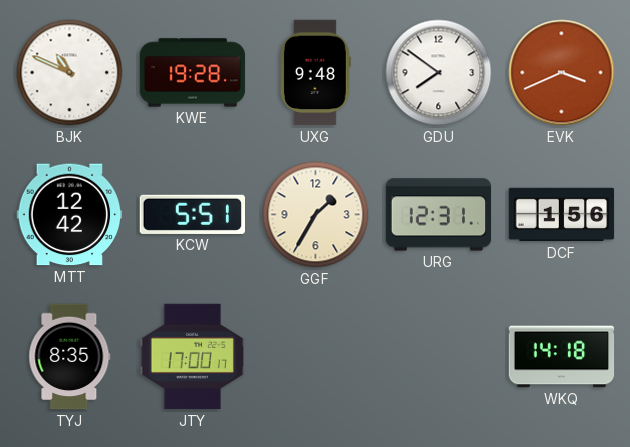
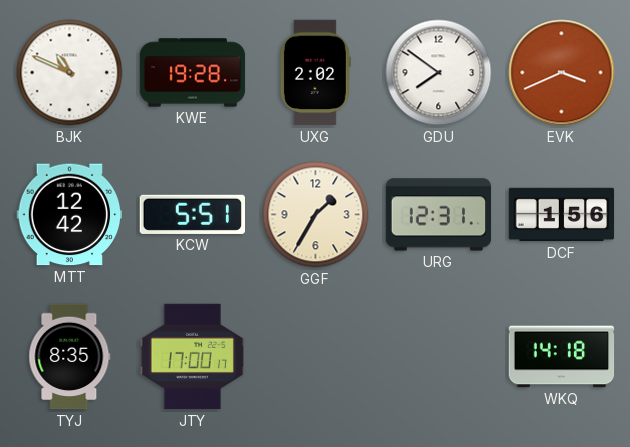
UXG: 9:48 -> 2:02
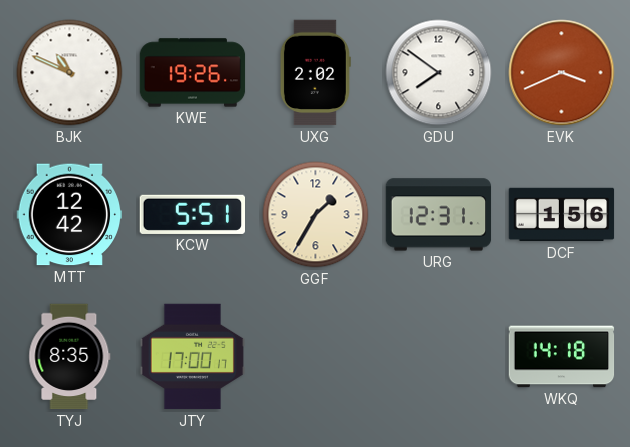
KWE: 19:28 -> 19:26
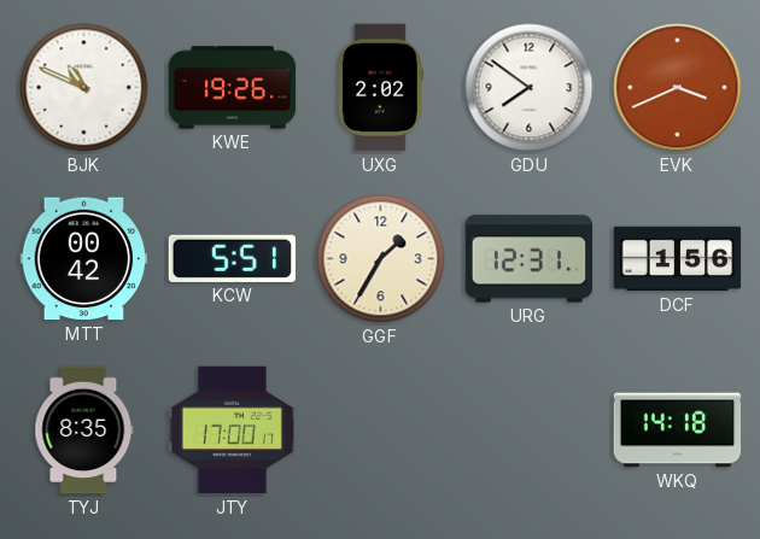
MTT: 12:42 -> 00:42
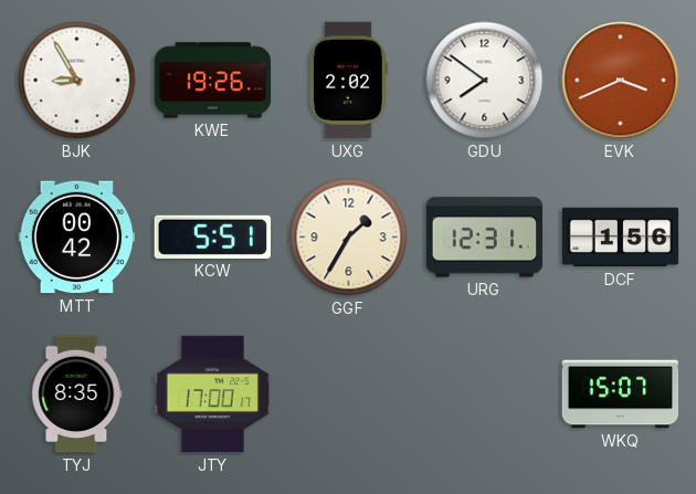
BJK: 10:49 -> 8:55
WKQ: 14:18 -> 15:07
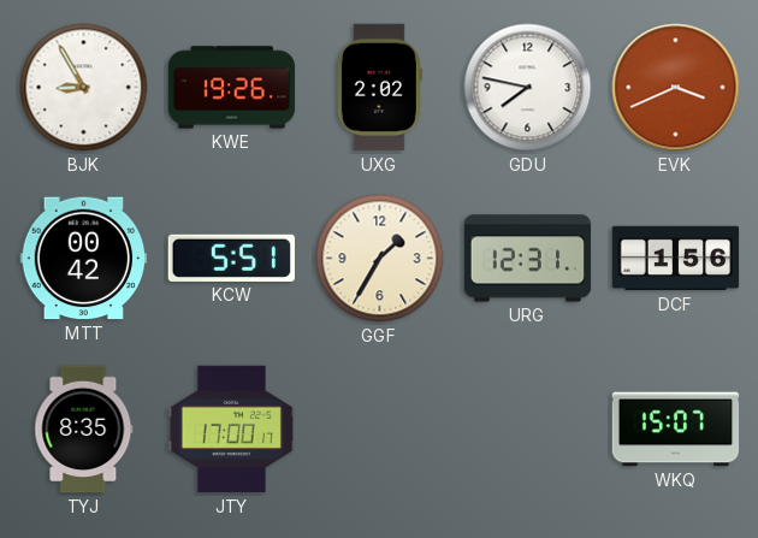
GDU: 7:51 -> 7:47
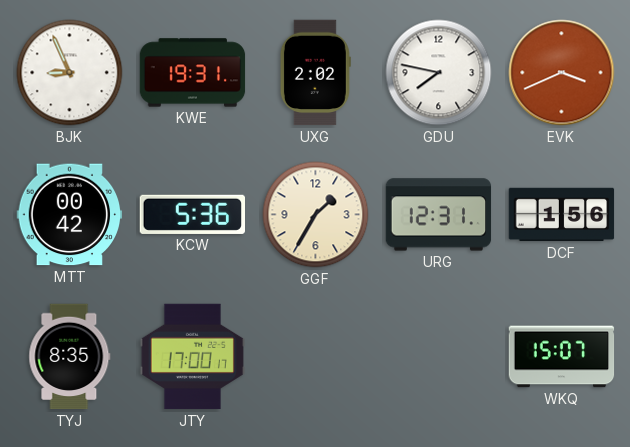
BJK: 8:55 -> 8:56
KWE: 19:26 -> 19:31
KCW: 5:51 -> 5:36
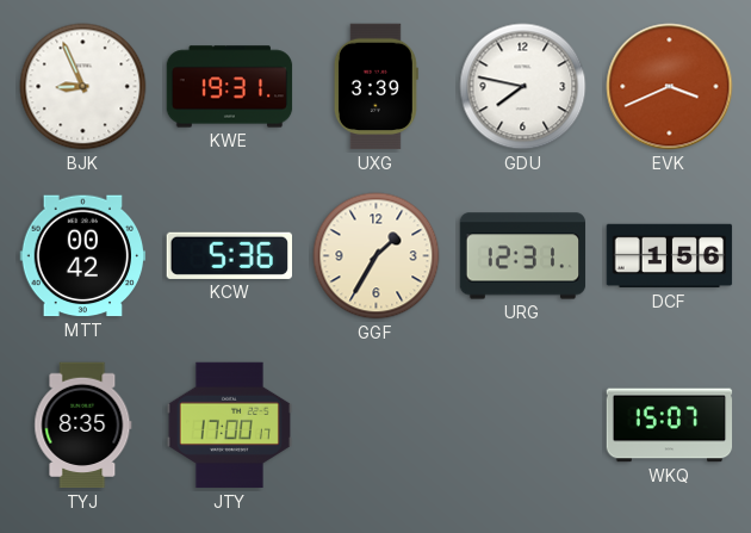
UXG: 2:02 -> 3:39
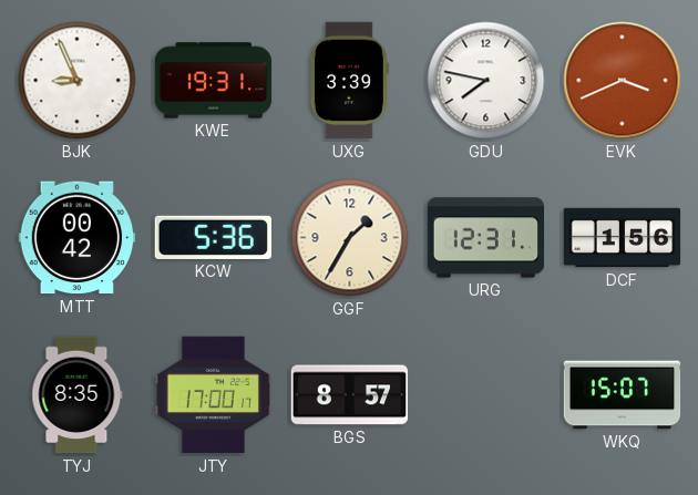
BGS: none -> 8:57
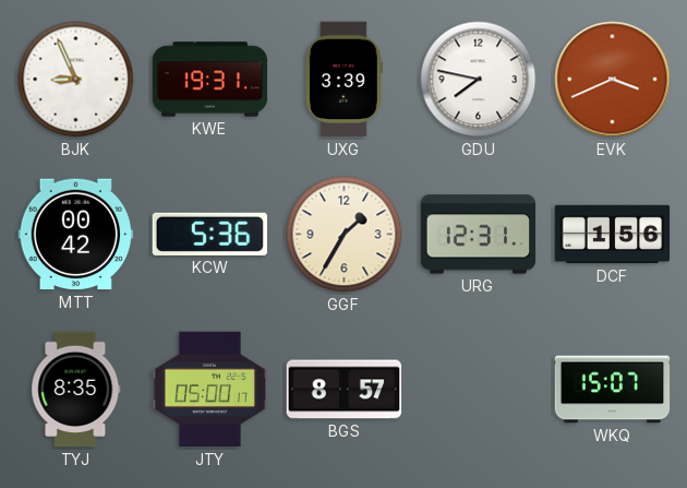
JTY: 17:00 -> 05:00
